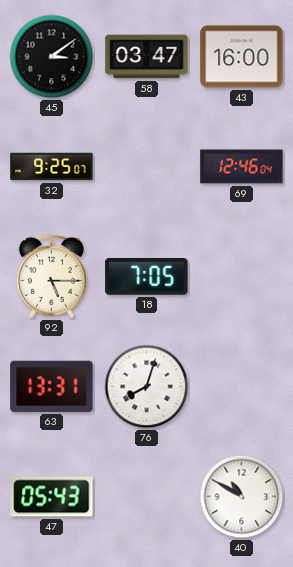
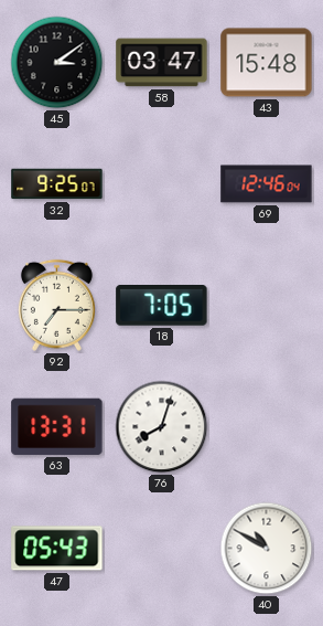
43: 16:00 -> 15:48
92: 5:15 -> 7:15
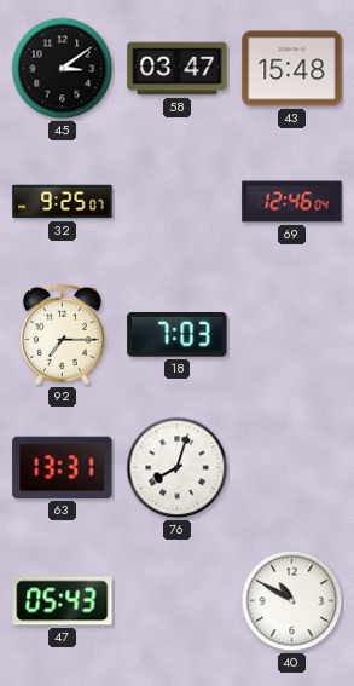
18: 7:05 -> 7:03
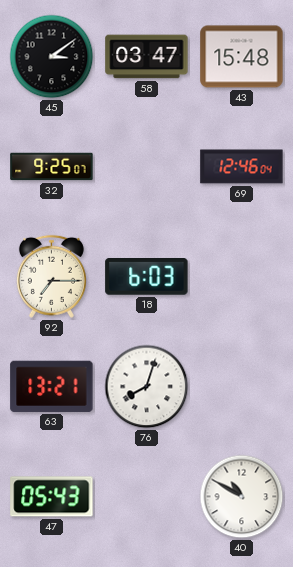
18: 7:03 -> 6:03
63: 13:31 -> 13:21
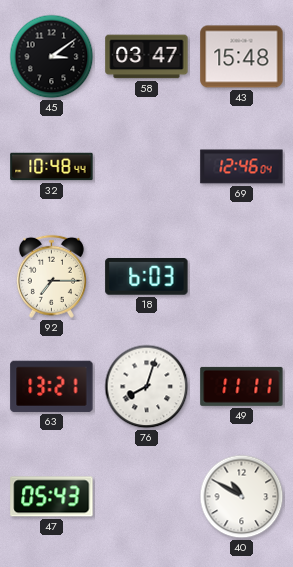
32: 9:25 -> 10:48
49: none -> 11:11
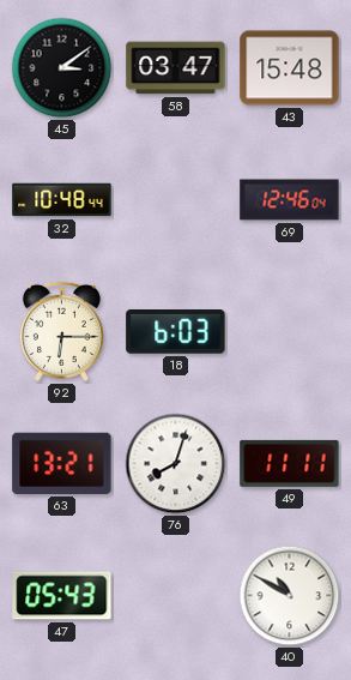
92: 7:15 -> 6:15
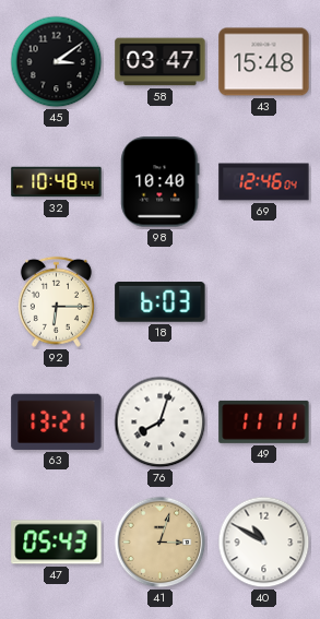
98: none -> 10:40
41: none -> 3:03
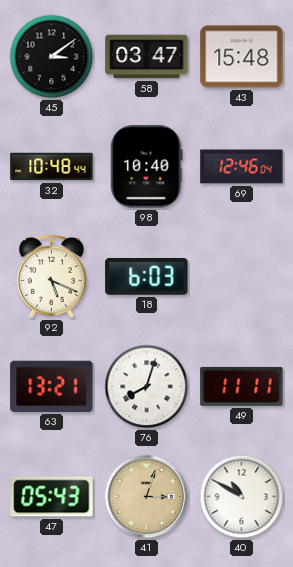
92: 6:15 -> 5:19
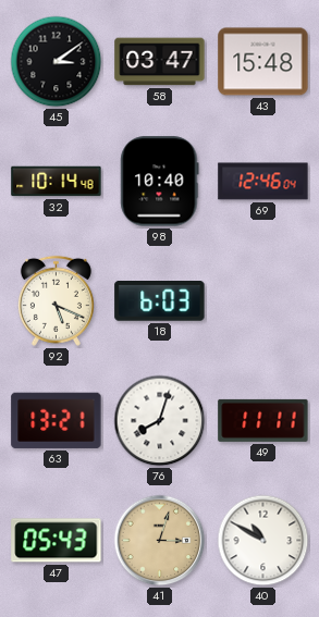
32: 10:48 -> 10:14
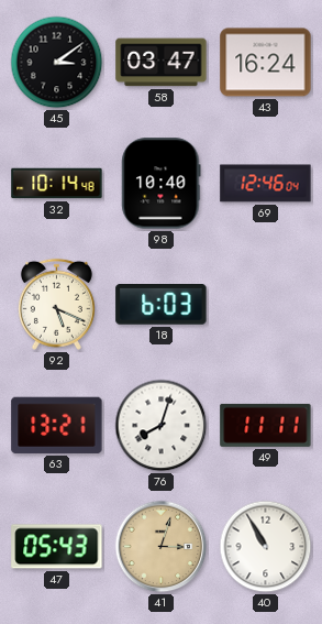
43: 15:48 -> 16:24
40: 10:50 -> 10:55
